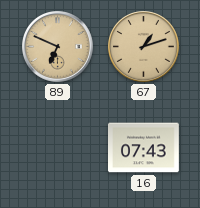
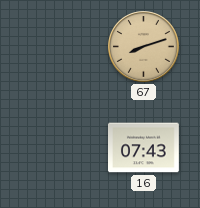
89: 6:49 -> none
67: 1:12 -> 8:12
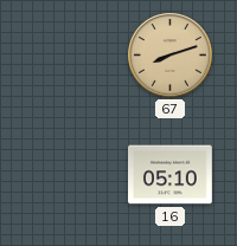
16: 07:43 -> 05:10
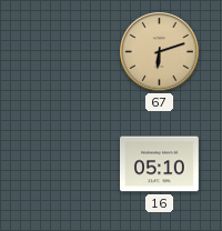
67: 8:12 -> 6:12
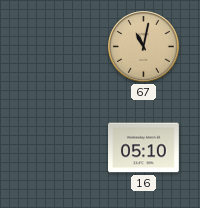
67: 6:12 -> 11:02
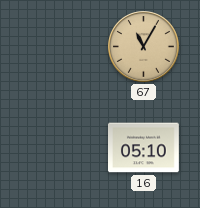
67: 11:02 -> 11:05
